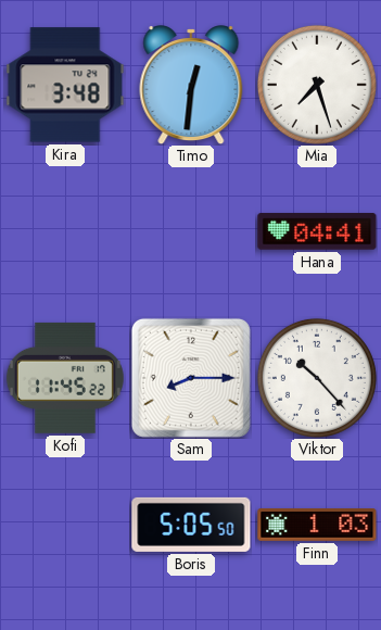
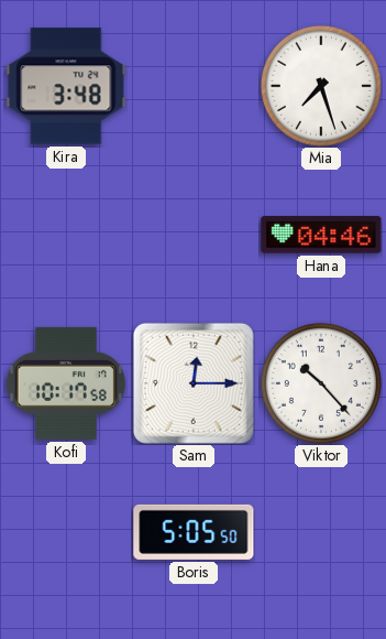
Timo: 12:31 -> none
Hana: 04:41 -> 04:46
Kofi: 11:45 -> 10:17
Sam: 8:15 -> 12:15
Finn: 1:03 -> none
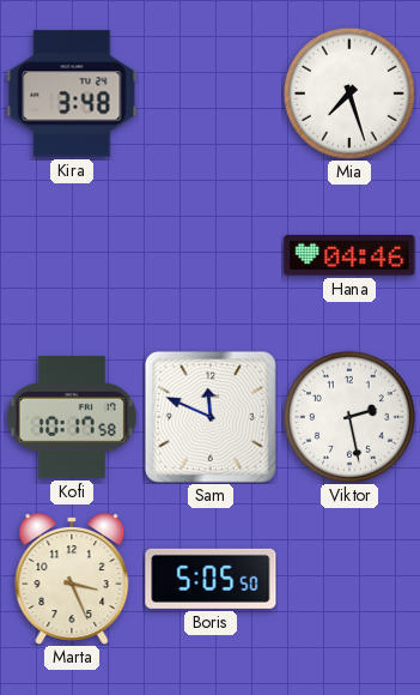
Sam: 12:15 -> 11:49
Viktor: 10:23 -> 2:28
Marta: none -> 3:26
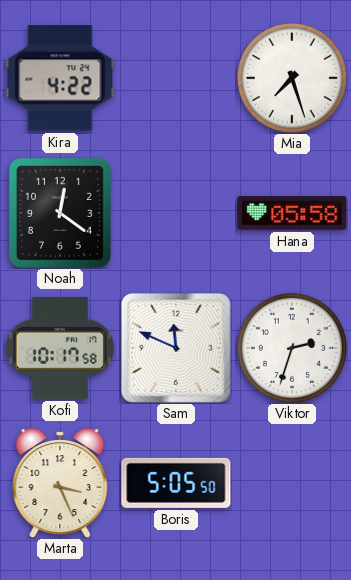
Kira: 3:48 -> 4:22
Noah: none -> 12:21
Hana: 04:46 -> 05:58
Viktor: 2:28 -> 2:33
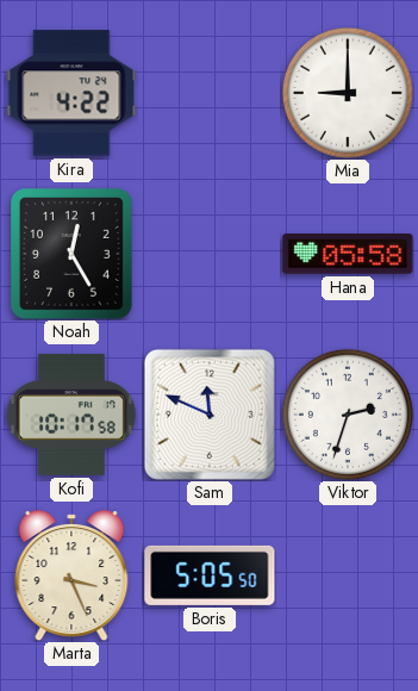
Mia: 7:27 -> 9:00
Noah: 12:21 -> 12:25
